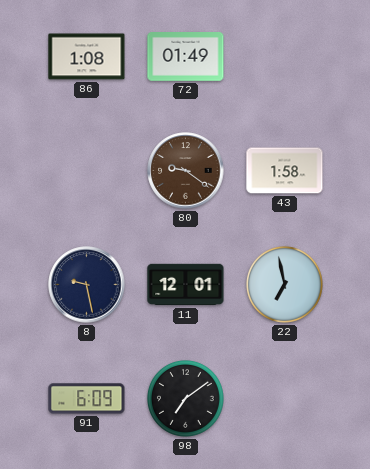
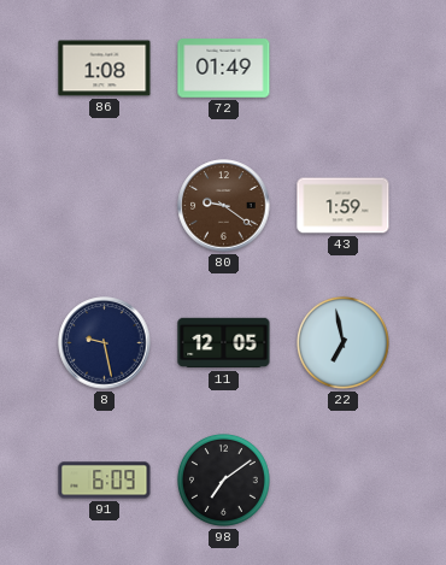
43: 1:58 -> 1:59
11: 12:01 -> 12:05
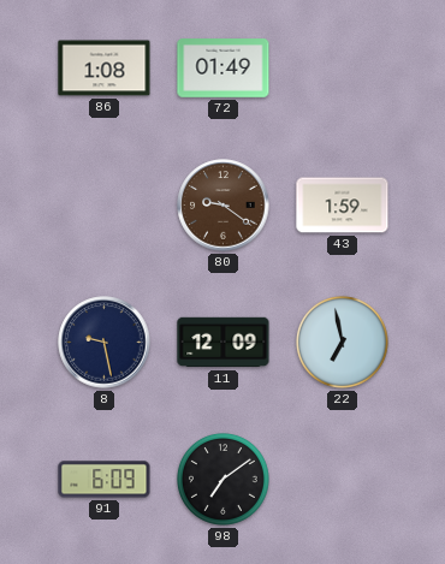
11: 12:05 -> 12:09
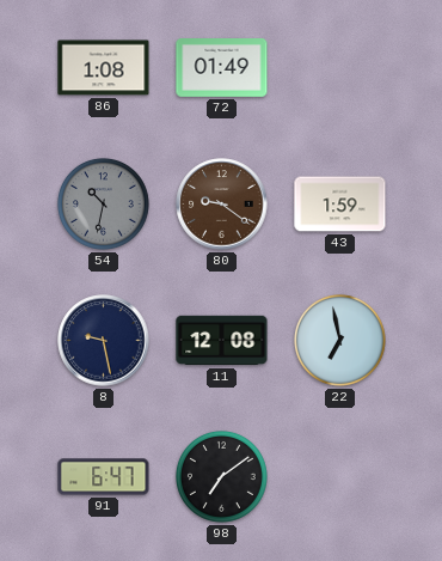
54: none -> 10:32
11: 12:09 -> 12:08
91: 6:09 -> 6:47
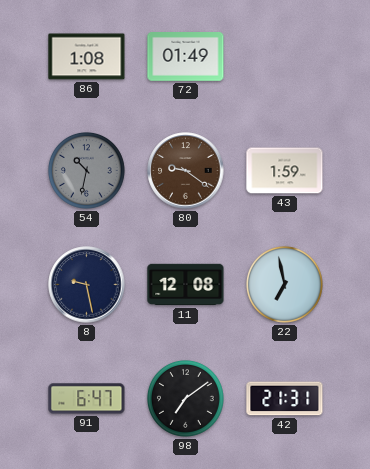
42: none -> 21:31
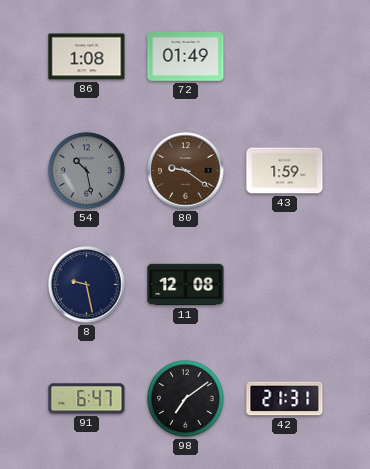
54: 10:32 -> 10:28
22: 6:58 -> none
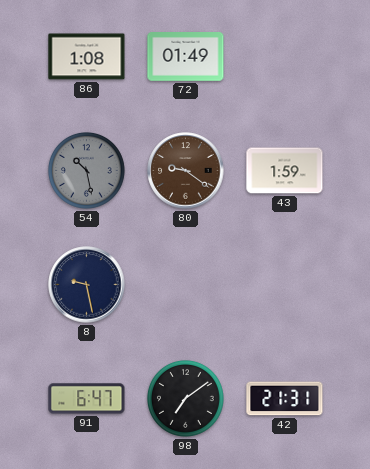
11: 12:08 -> none
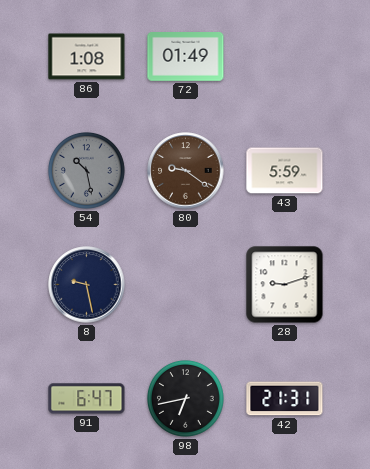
43: 1:59 -> 5:59
28: none -> 9:12
98: 7:09 -> 6:43
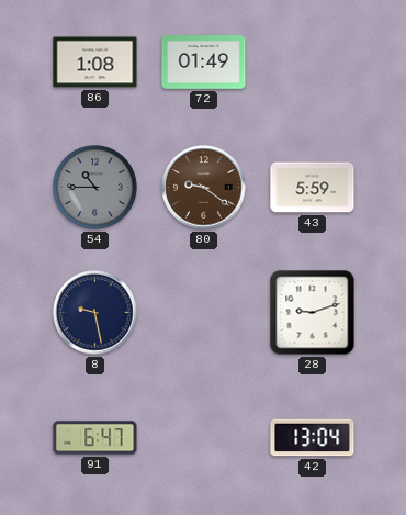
54: 10:28 -> 10:45
98: 6:43 -> none
42: 21:31 -> 13:04
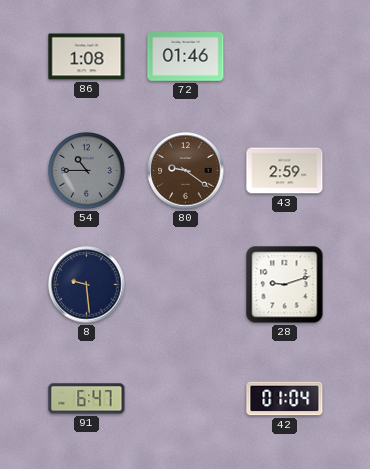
72: 01:49 -> 01:46
43: 5:59 -> 2:59
8: 9:28 -> 9:29
42: 13:04 -> 01:04
